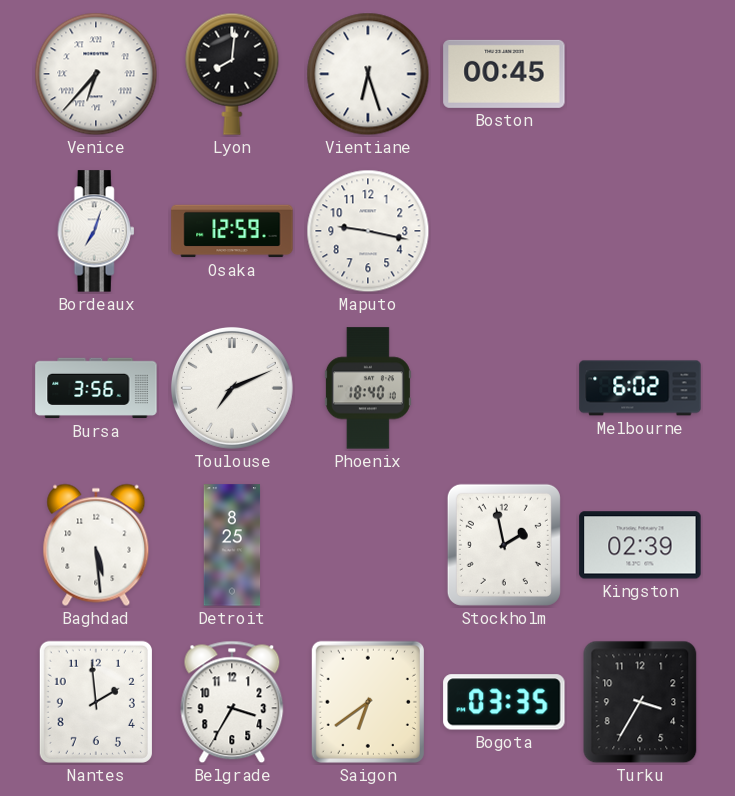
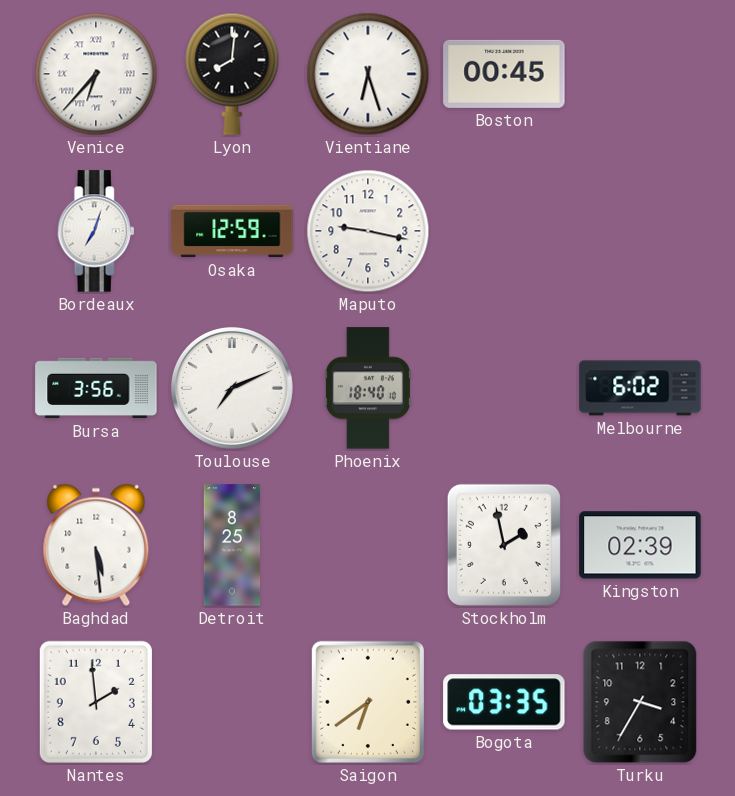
Belgrade: 3:35 -> none
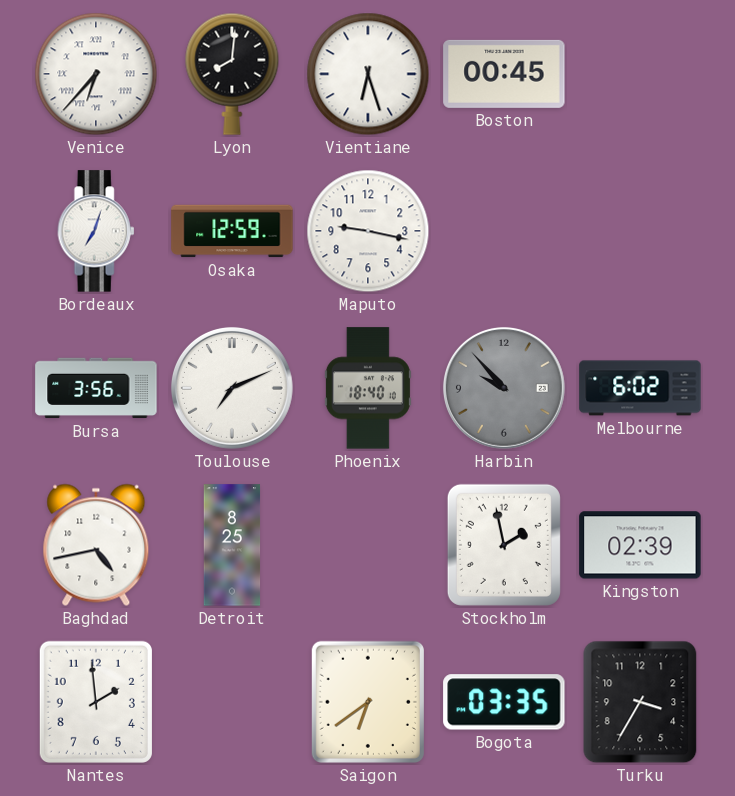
Harbin: none -> 9:53
Baghdad: 5:29 -> 4:43
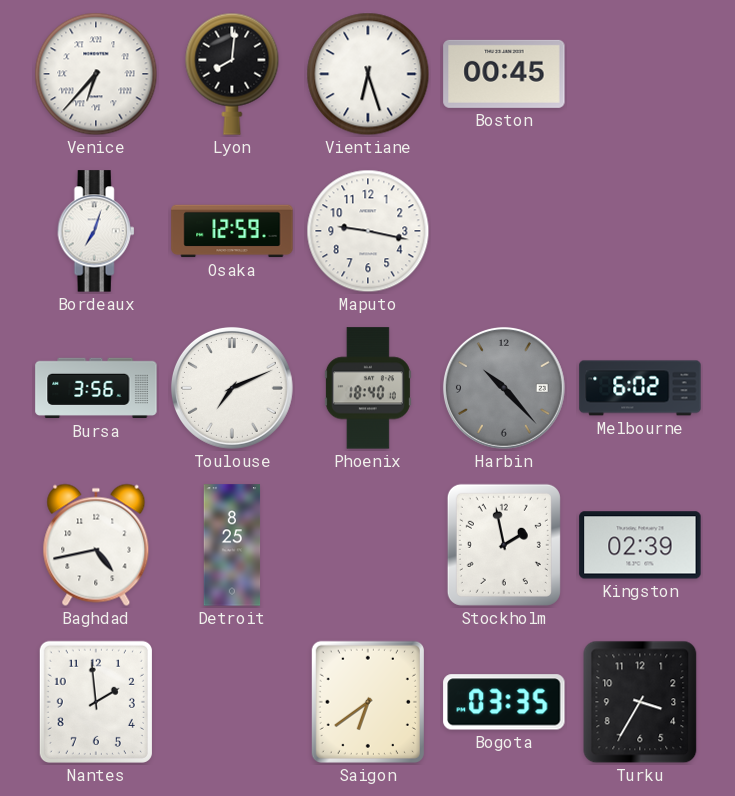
Harbin: 9:53 -> 10:23
